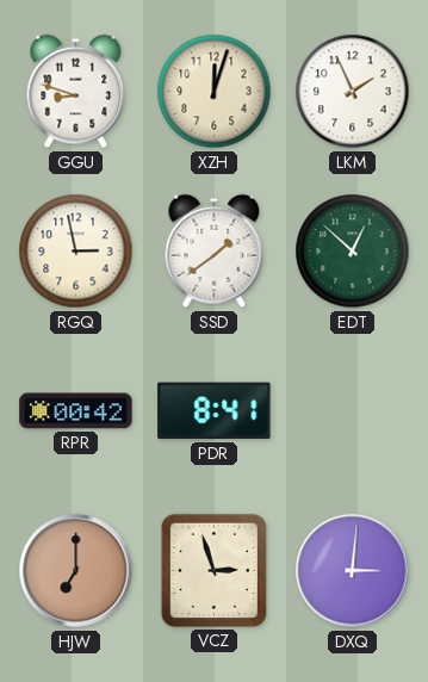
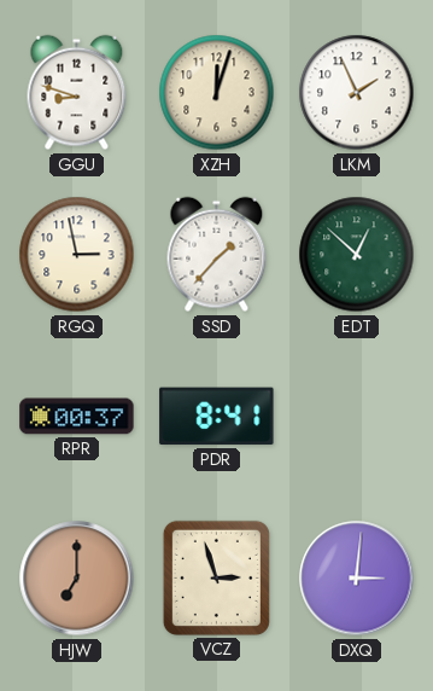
SSD: 1:39 -> 1:37
RPR: 00:42 -> 00:37
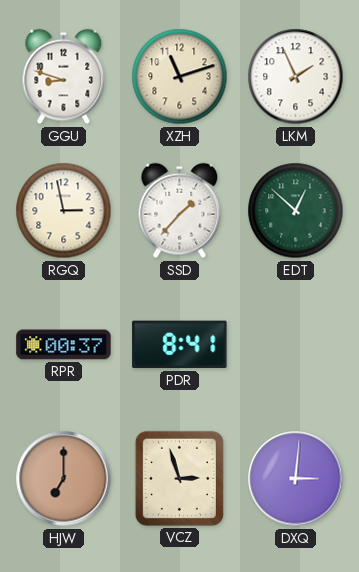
XZH: 12:03 -> 11:12
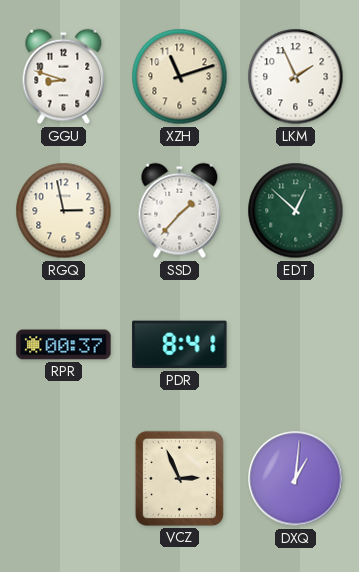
HJW: 7:00 -> none
VCZ: 2:57 -> 2:56
DXQ: 3:01 -> 1:01
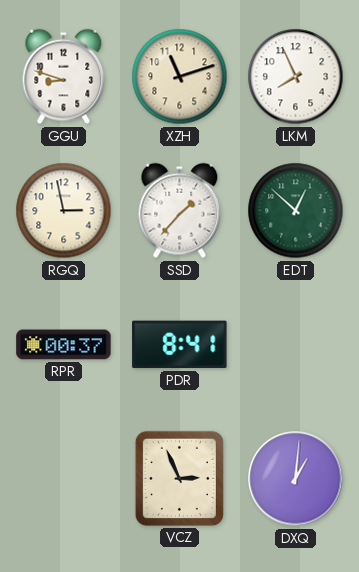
LKM: 1:56 -> 7:56
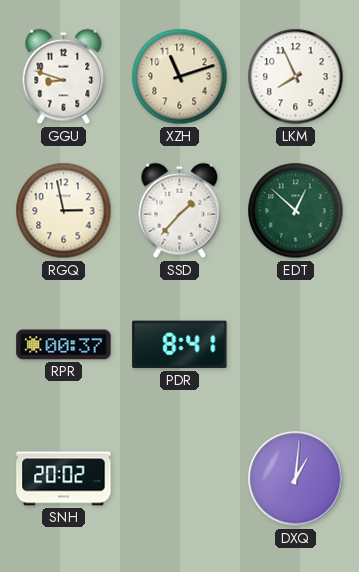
SNH: none -> 20:02
VCZ: 2:56 -> none
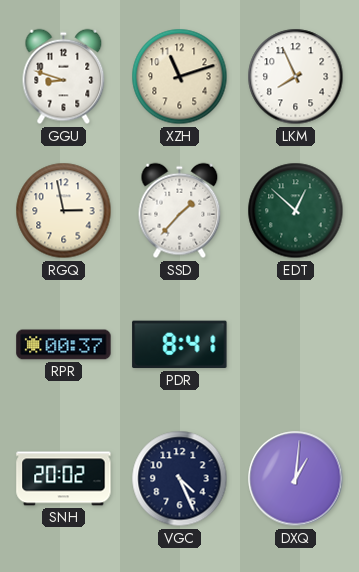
VGC: none -> 4:26
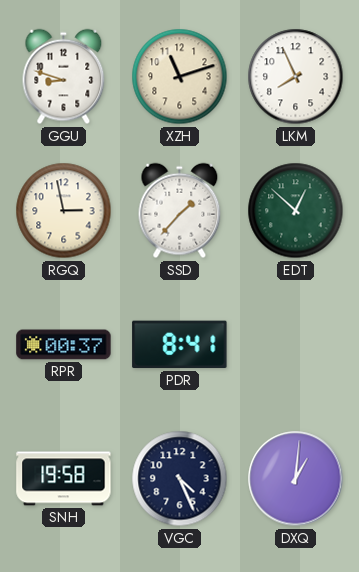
SNH: 20:02 -> 19:58
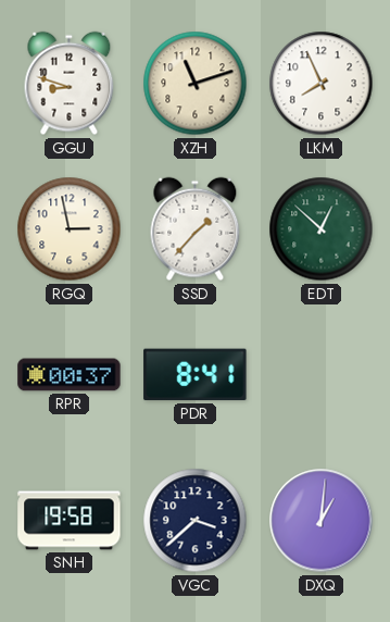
VGC: 4:26 -> 3:38
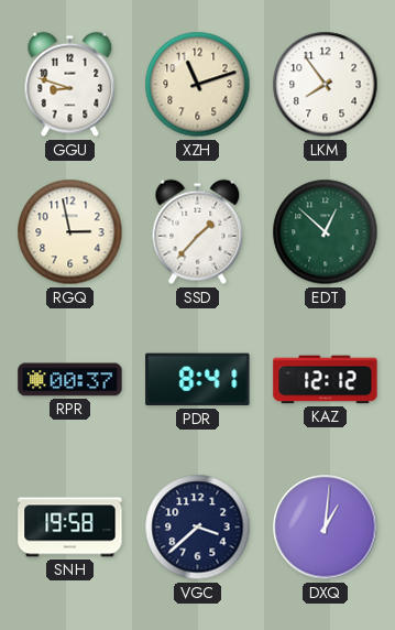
LKM: 7:56 -> 7:54
KAZ: none -> 12:12
